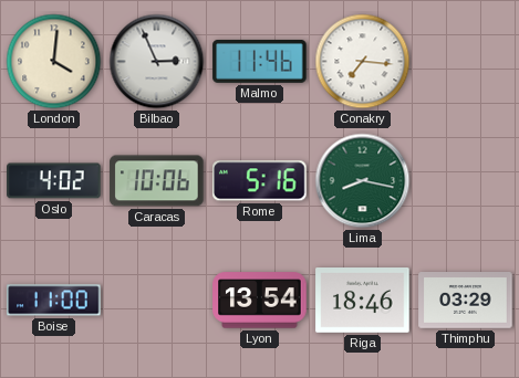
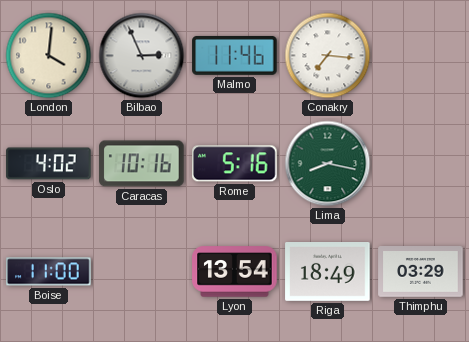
Caracas: 10:06 -> 10:16
Riga: 18:46 -> 18:49
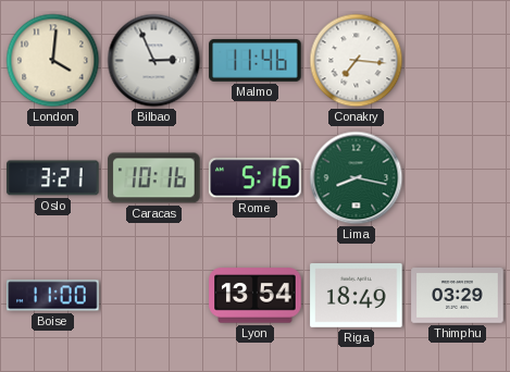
Oslo: 4:02 -> 3:21
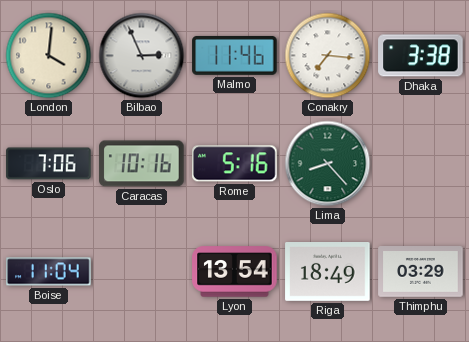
Dhaka: none -> 3:38
Oslo: 3:21 -> 7:06
Lima: 8:17 -> 8:23
Boise: 11:00 -> 11:04
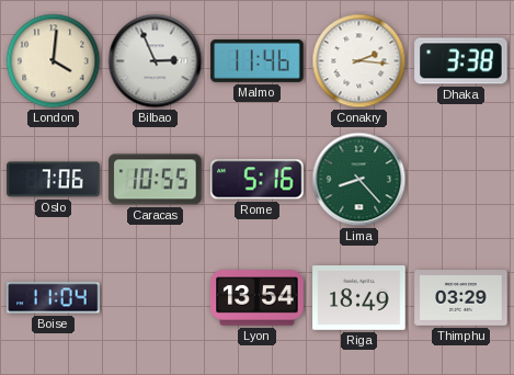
Conakry: 7:16 -> 2:16
Caracas: 10:16 -> 10:55
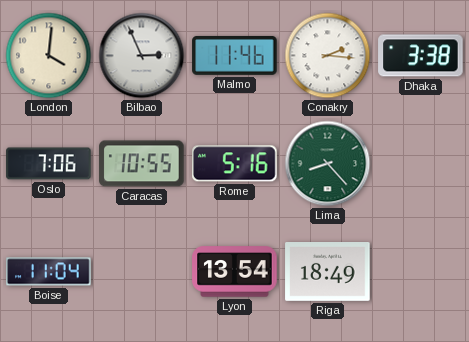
Thimphu: 03:29 -> none
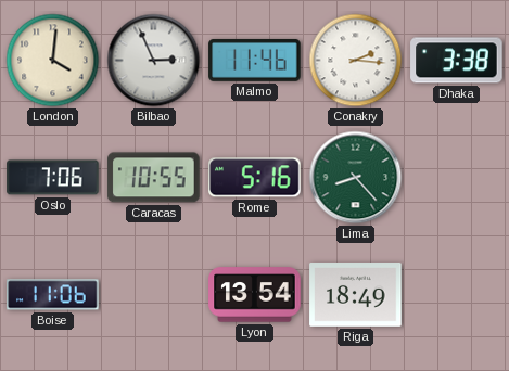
Boise: 11:04 -> 11:06
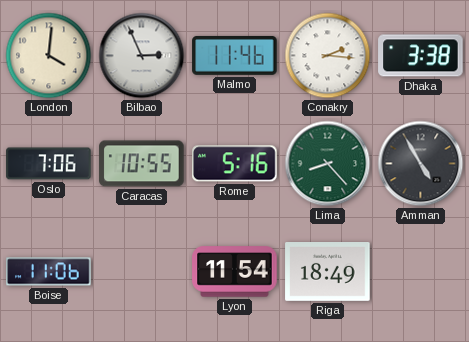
Amman: none -> 4:55
Lyon: 13:54 -> 11:54
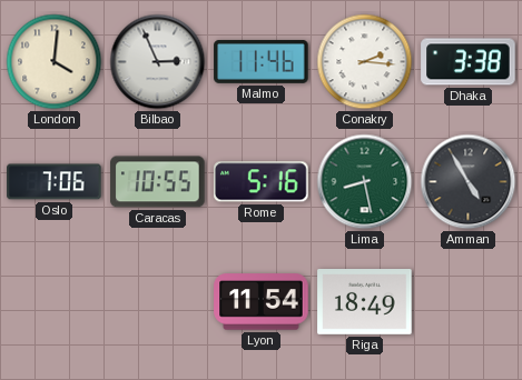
Lima: 8:23 -> 8:28
Boise: 11:06 -> none
